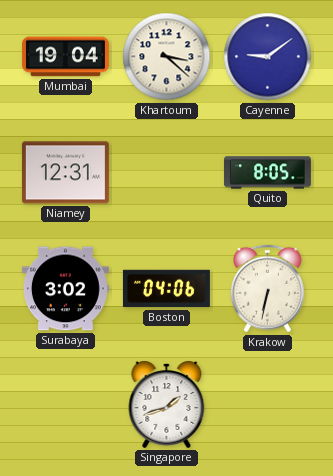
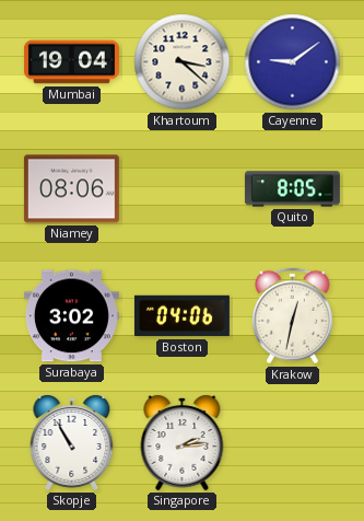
Niamey: 12:31 -> 08:06
Krakow: 6:32 -> 12:32
Skopje: none -> 10:55
Singapore: 1:42 -> 2:14
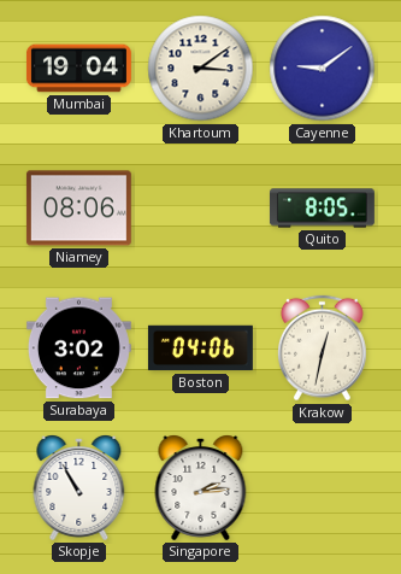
Khartoum: 3:22 -> 3:09
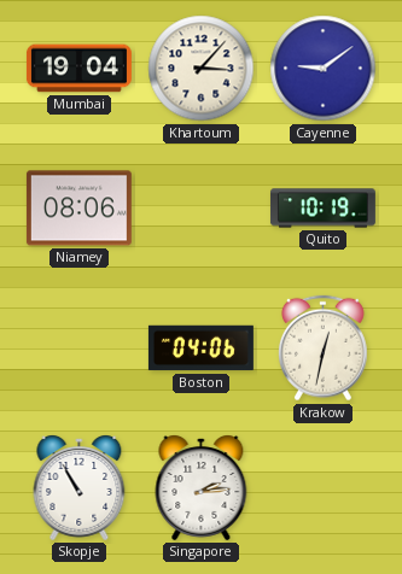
Khartoum: 3:09 -> 3:07
Quito: 8:05 -> 10:19
Surabaya: 3:02 -> none
